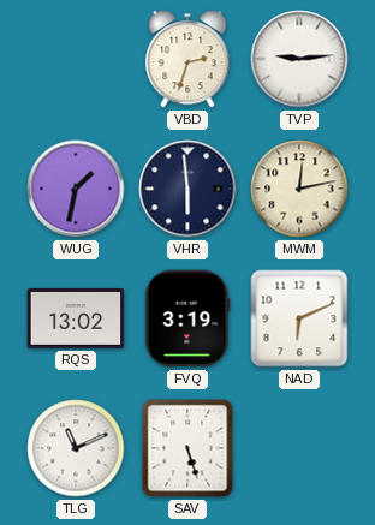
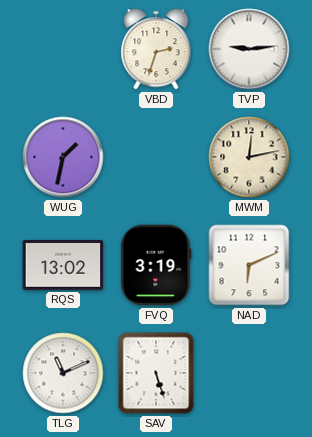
VHR: 5:59 -> none
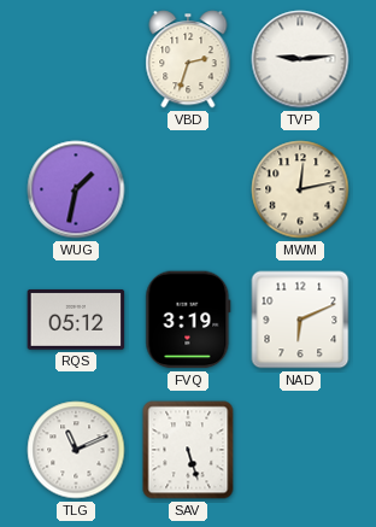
RQS: 13:02 -> 05:12
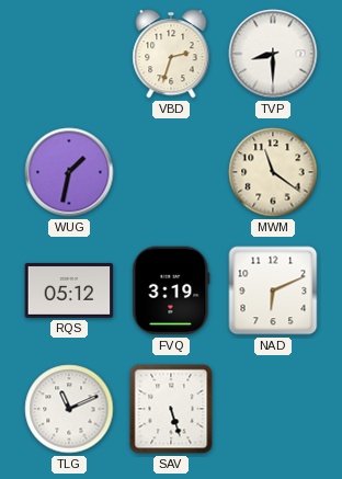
TVP: 9:14 -> 8:30
MWM: 12:13 -> 11:21
